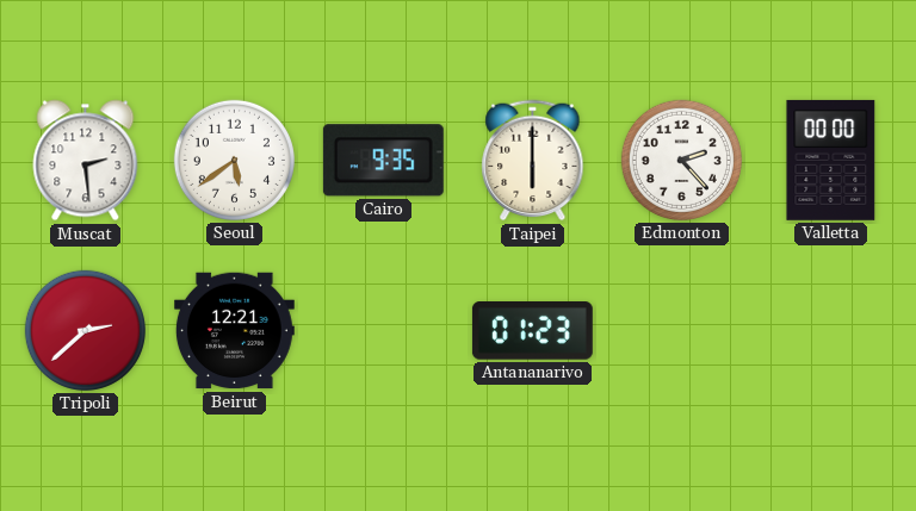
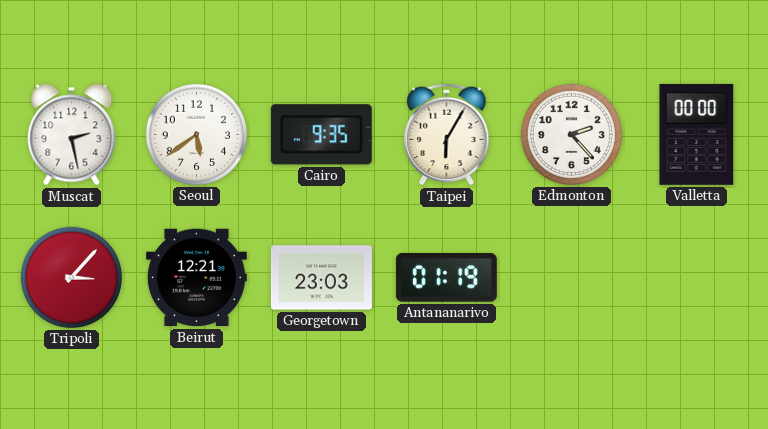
Muscat: 2:29 -> 2:28
Taipei: 6:00 -> 6:05
Tripoli: 2:38 -> 3:07
Georgetown: none -> 23:03
Antananarivo: 01:23 -> 01:19
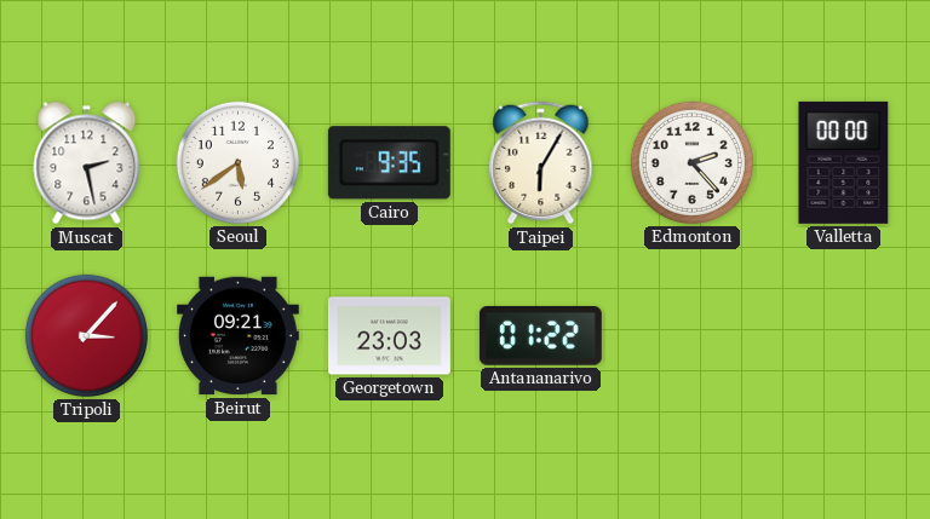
Beirut: 12:21 -> 09:21
Antananarivo: 01:19 -> 01:22
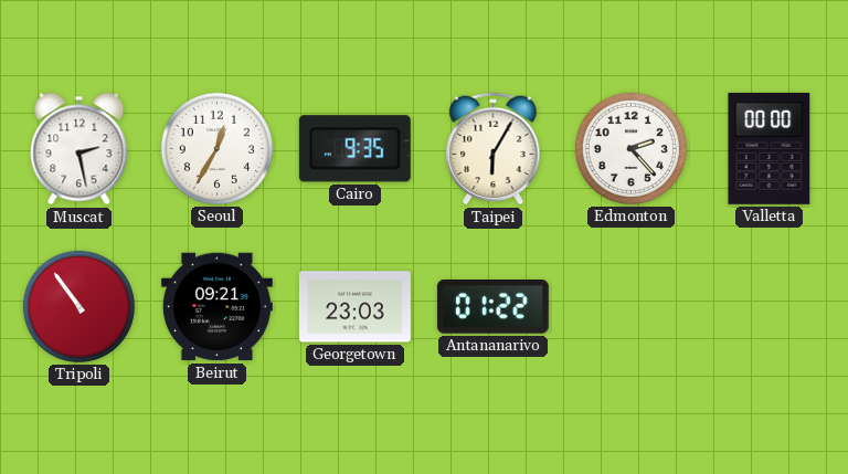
Seoul: 5:39 -> 12:35
Tripoli: 3:07 -> 10:54
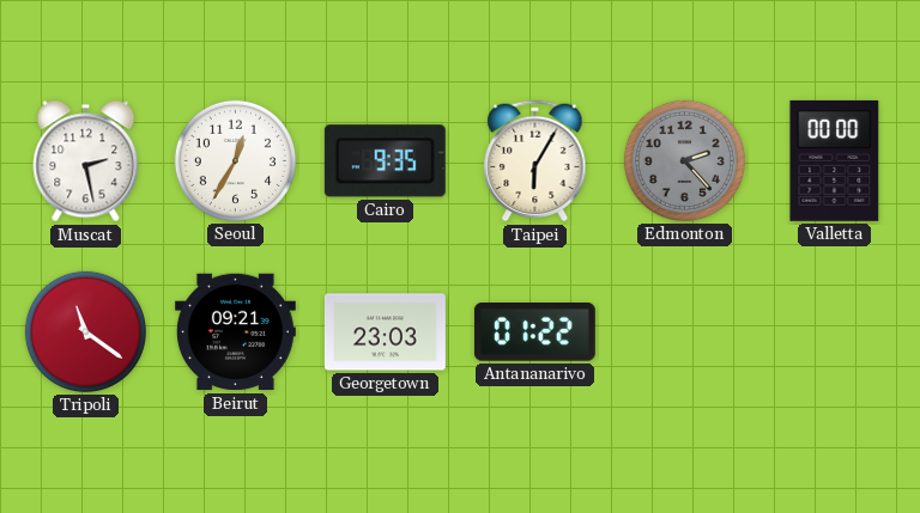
Edmonton dial: white -> grey
Tripoli: 10:54 -> 11:21
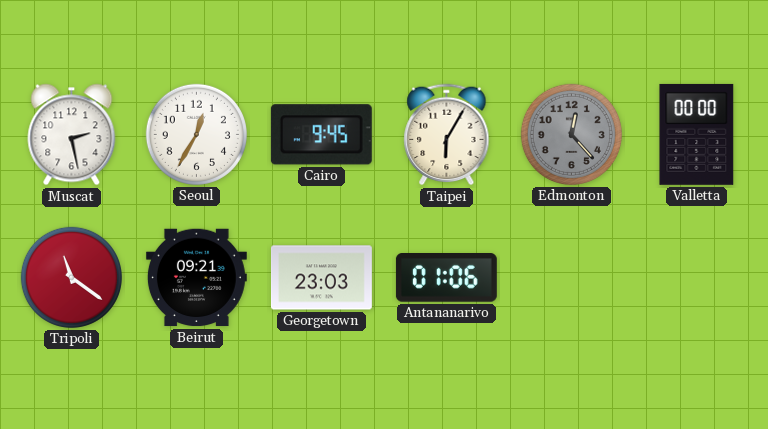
Cairo: 9:35 -> 9:45
Edmonton: 2:23 -> 12:23
Antananarivo: 01:22 -> 01:06
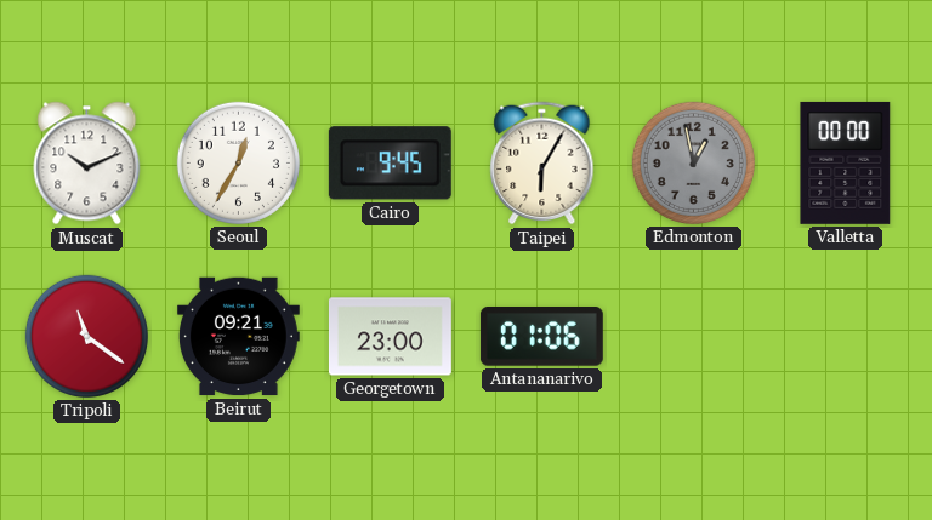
Muscat: 2:28 -> 10:11
Edmonton: 12:23 -> 12:58
Georgetown: 23:03 -> 23:00
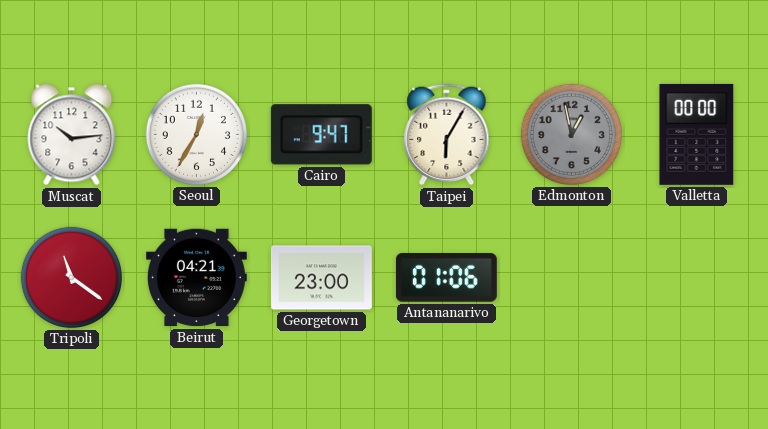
Muscat: 10:11 -> 10:14
Cairo: 9:45 -> 9:47
Beirut: 09:21 -> 04:21
